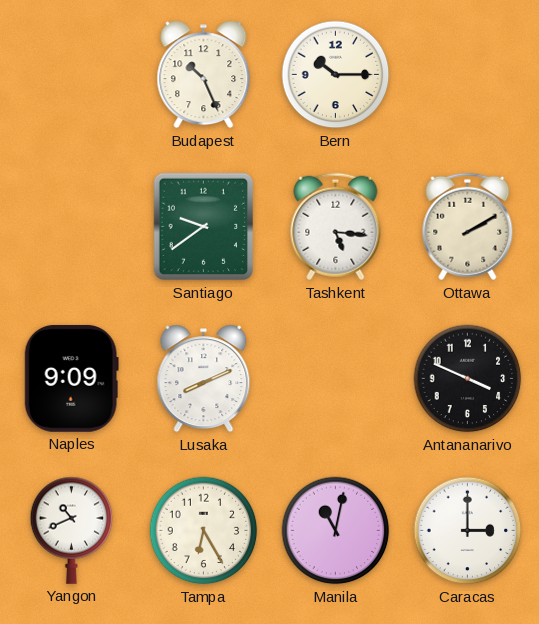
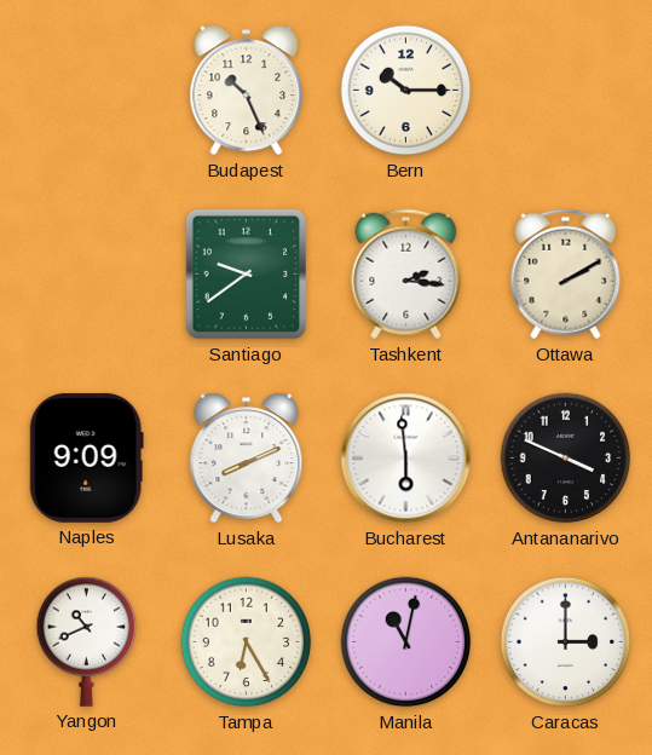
Tashkent: 5:16 -> 2:16
Bucharest: none -> 5:59
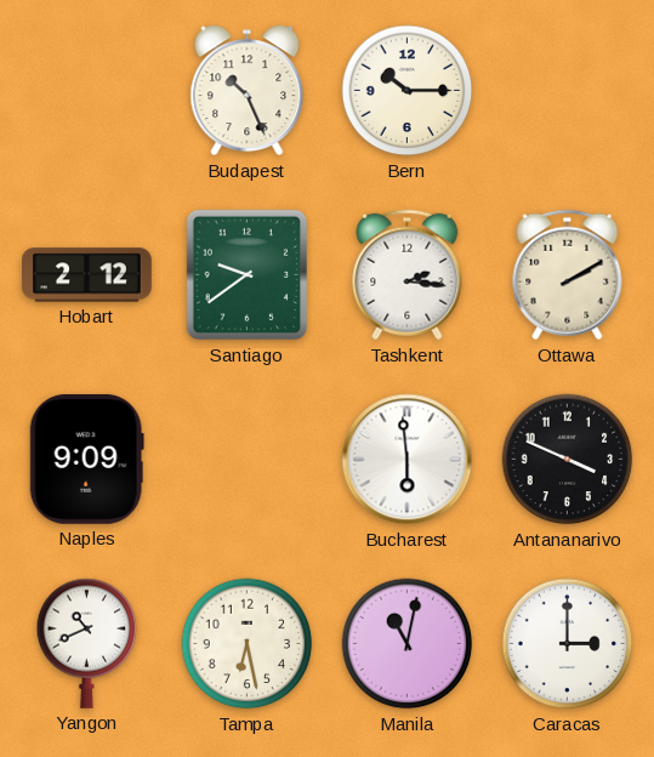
Hobart: none -> 2:12
Lusaka: 8:11 -> none
Tampa: 6:25 -> 6:28
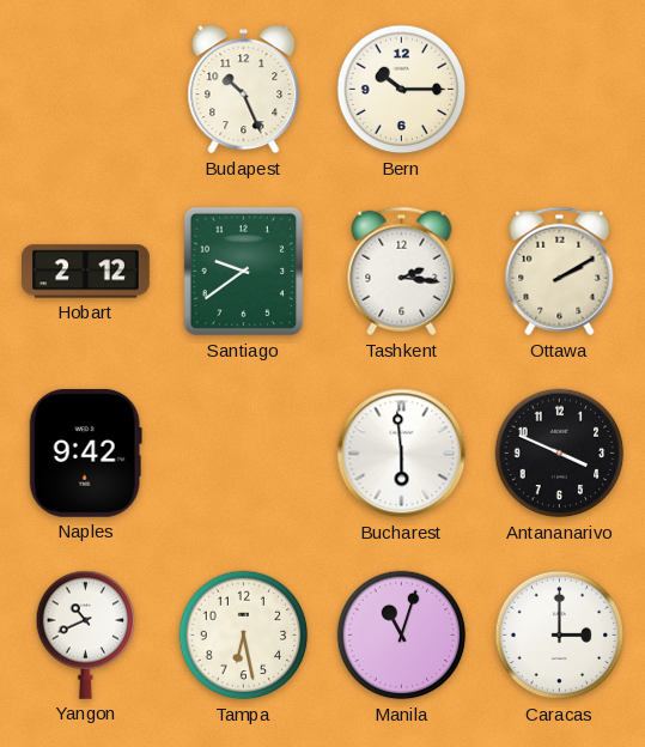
Naples: 9:09 -> 9:42
Manila: 11:02 -> 11:03
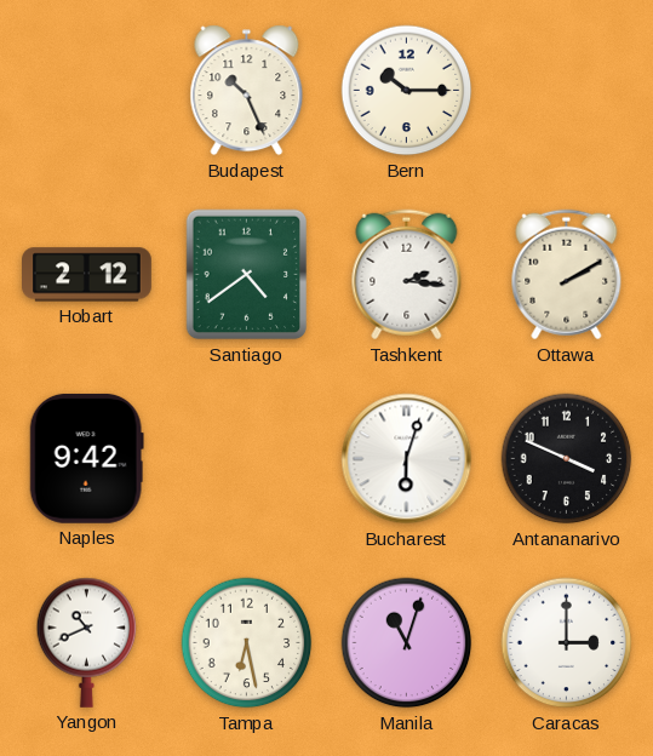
Santiago: 9:39 -> 4:39
Bucharest: 5:59 -> 6:03
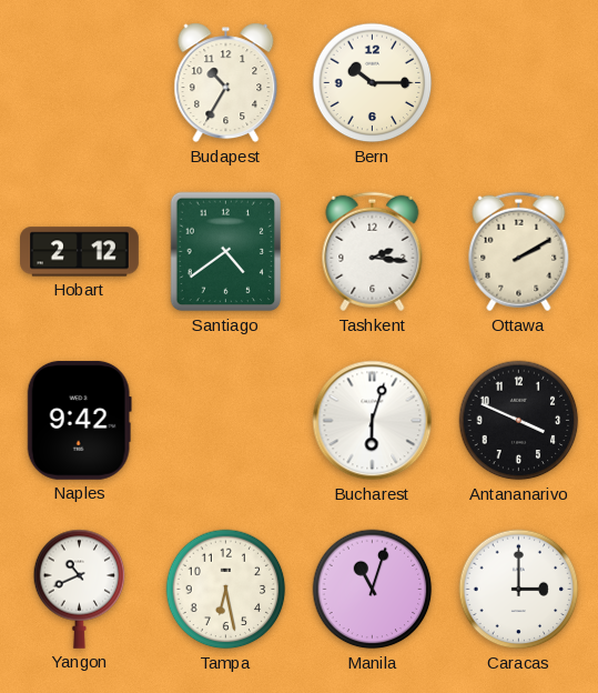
Budapest: 10:26 -> 10:35
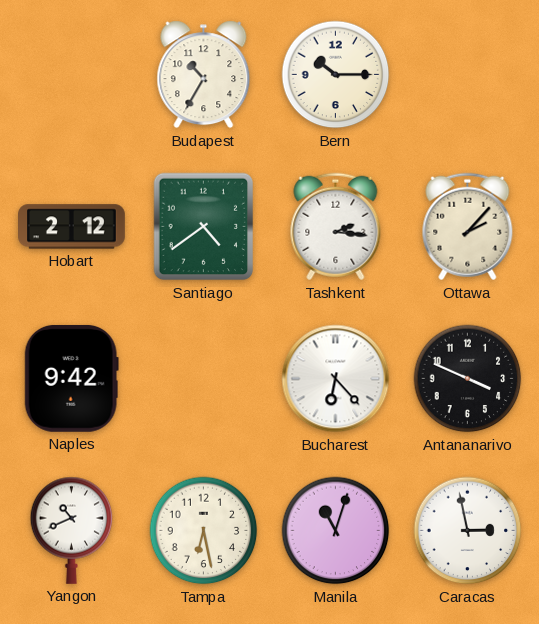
Ottawa: 2:10 -> 2:07
Bucharest: 6:03 -> 6:23
Caracas: 3:00 -> 2:58
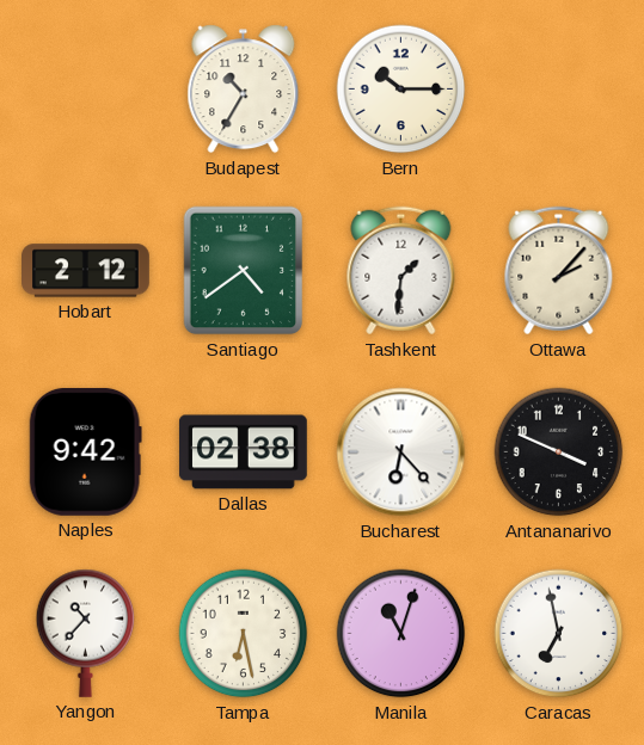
Tashkent: 2:16 -> 1:31
Dallas: none -> 02:38
Yangon: 10:41 -> 10:37
Caracas: 2:58 -> 6:58
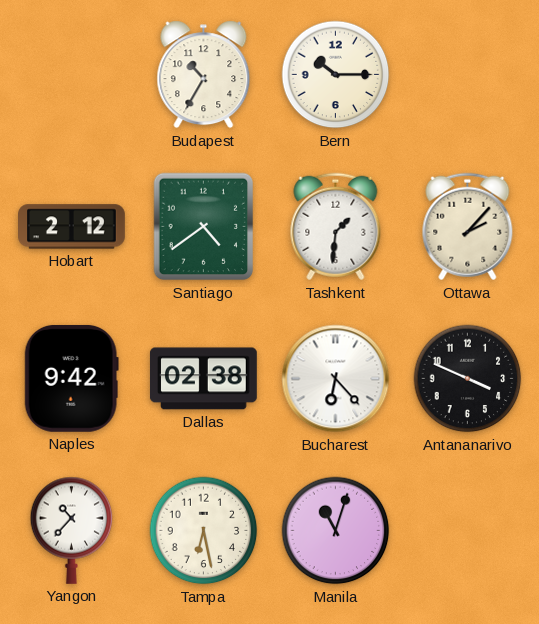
Caracas: 6:58 -> none
